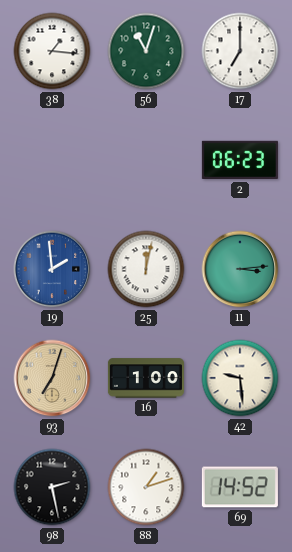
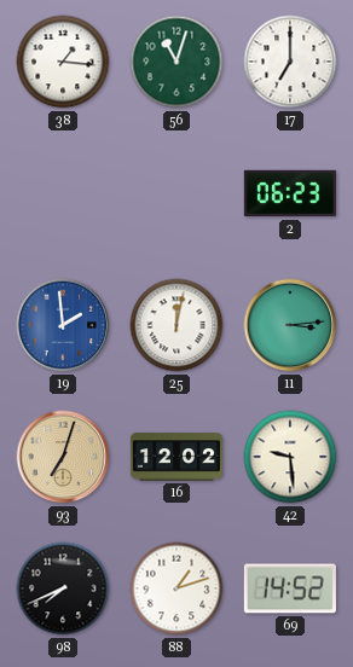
16: 1:00 -> 12:02
98: 2:28 -> 7:41
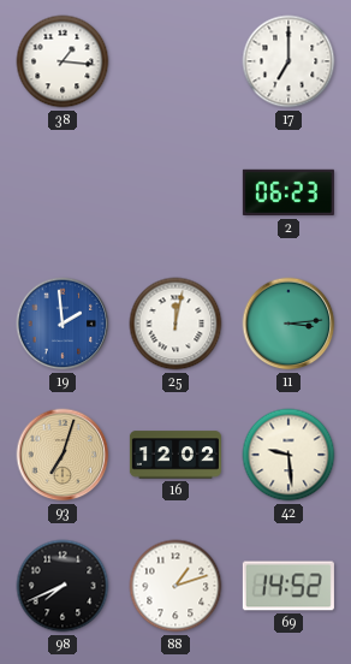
56: 11:03 -> none
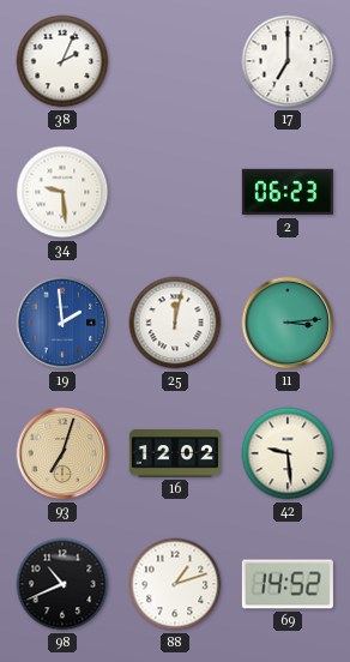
38: 1:16 -> 2:04
34: none -> 9:29
98: 7:41 -> 10:41
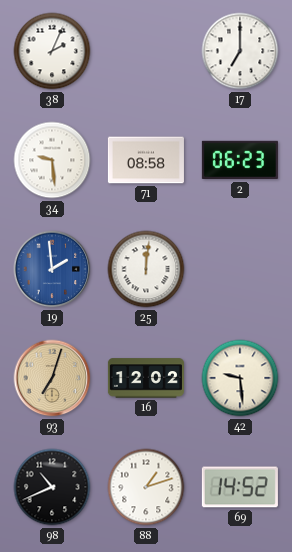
71: none -> 08:58
25: 12:02 -> 12:01
11: 3:14 -> none
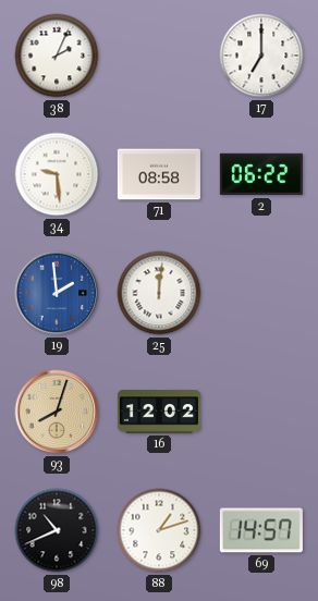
2: 06:23 -> 06:22
93: 7:03 -> 8:03
42: 9:29 -> none
69: 14:52 -> 14:57
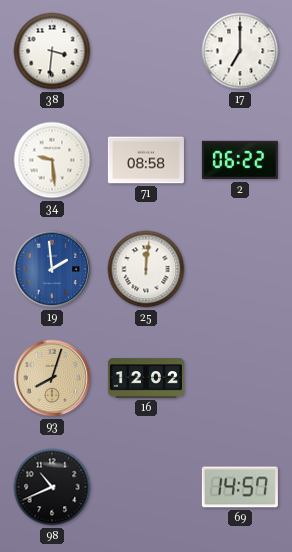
38: 2:04 -> 3:31
88: 1:12 -> none
